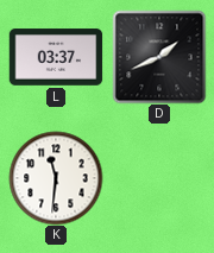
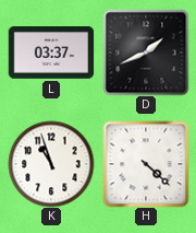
K: 11:31 -> 10:57
H: none -> 4:22
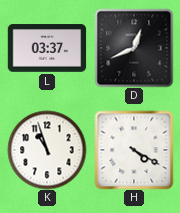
D: 1:41 -> 12:41
H: 4:22 -> 4:20
